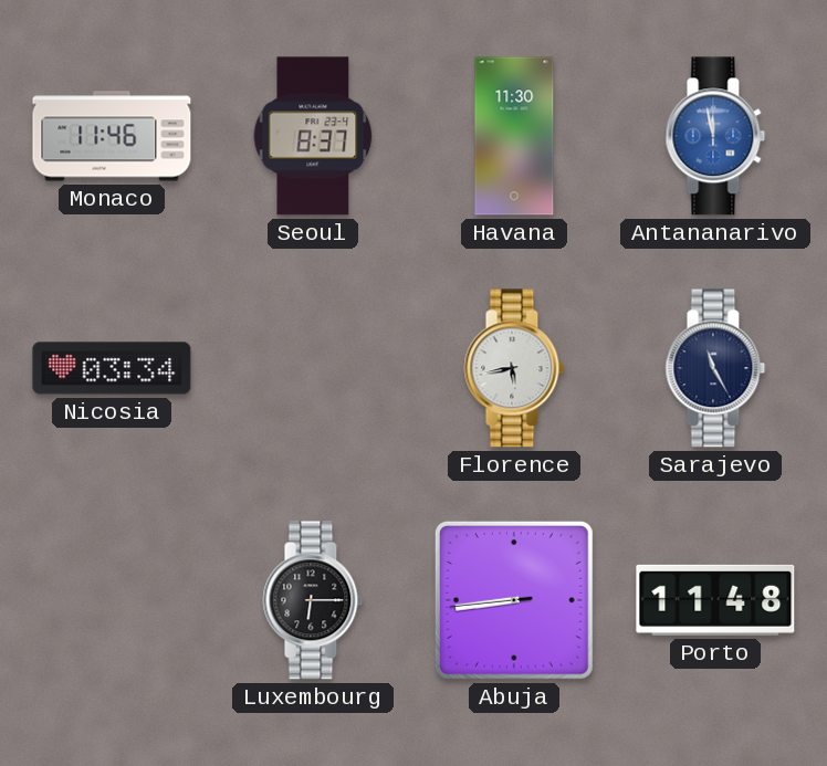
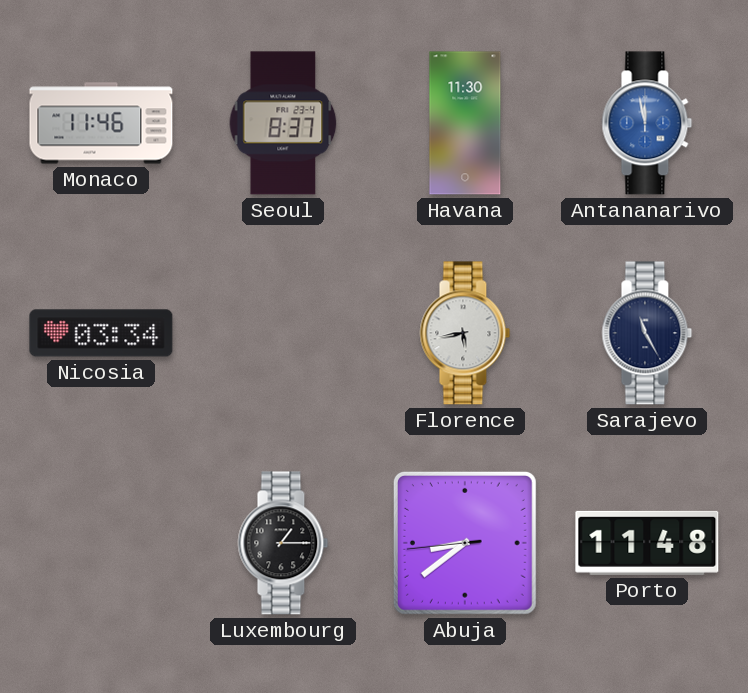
Luxembourg: 6:15 -> 1:15
Abuja: 8:43 -> 8:38
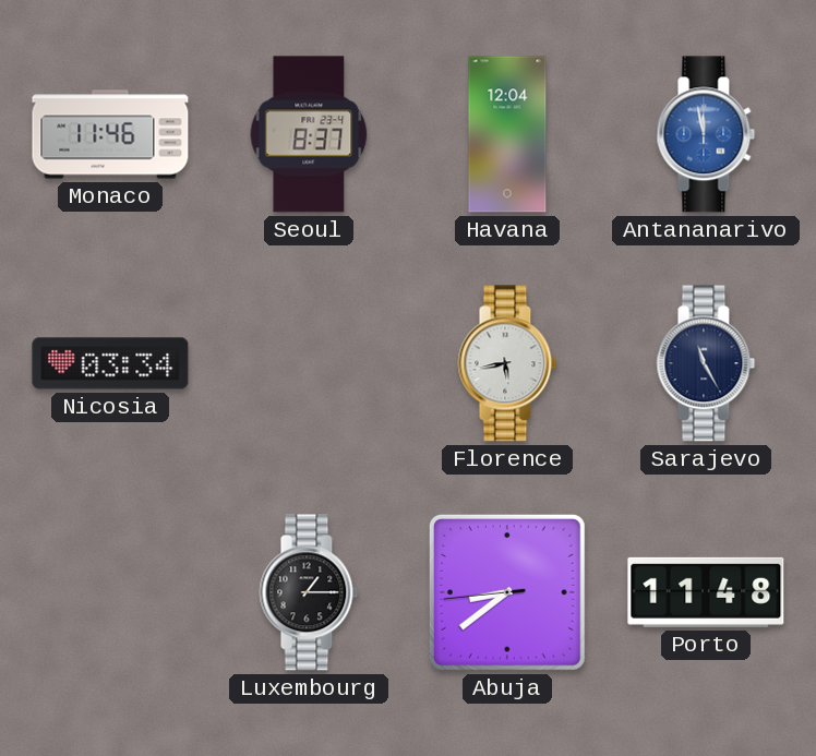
Havana: 11:30 -> 12:04
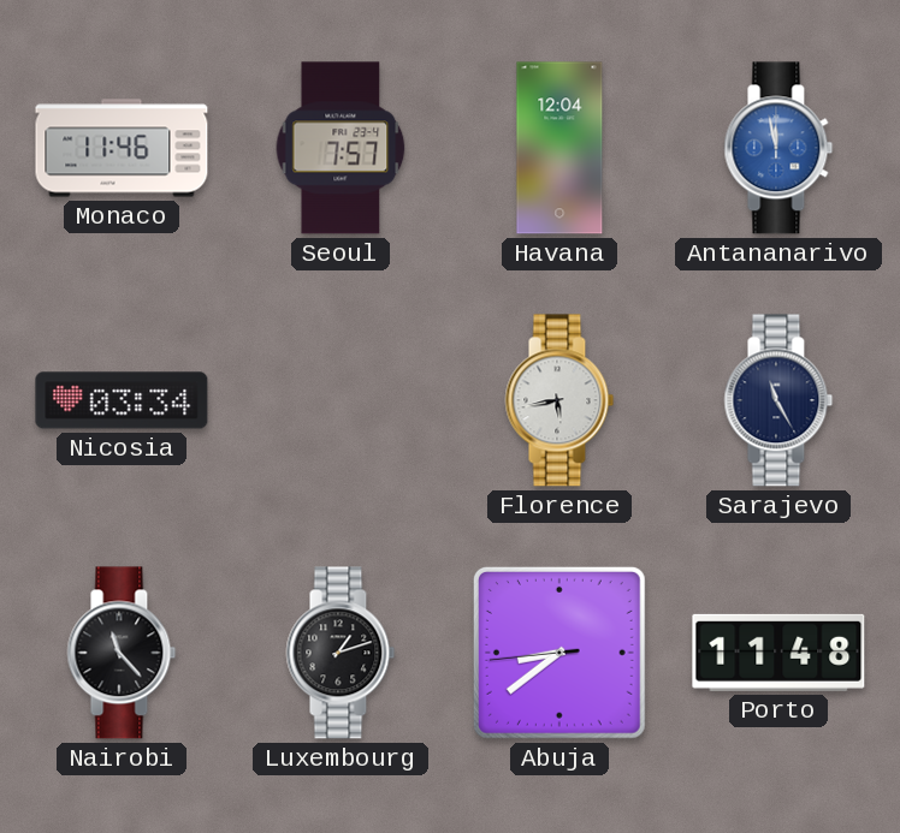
Seoul: 8:37 -> 7:57
Nairobi: none -> 11:23
Luxembourg: 1:15 -> 1:12
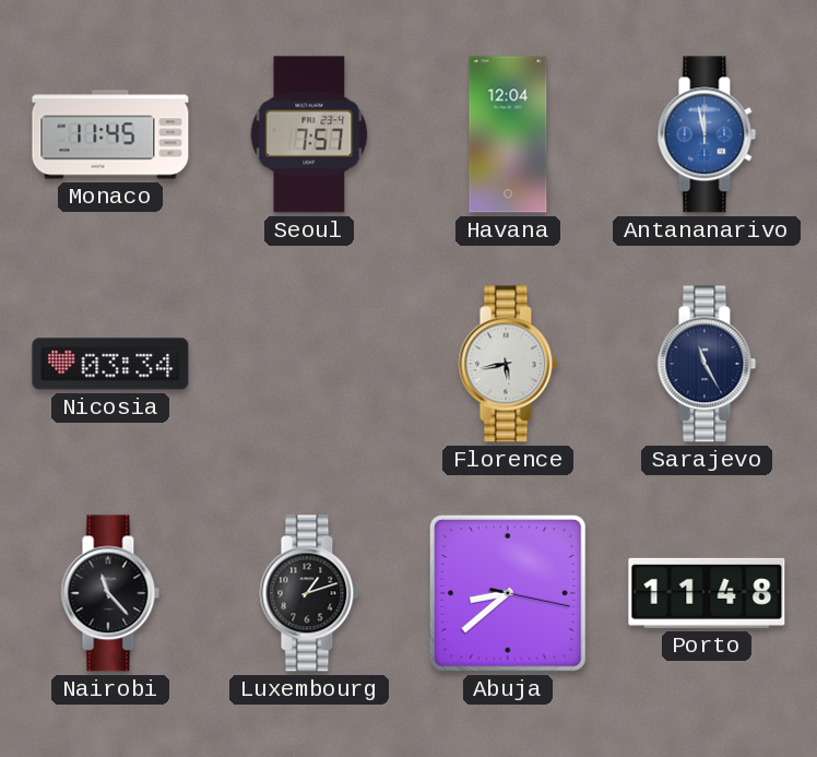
Monaco: 11:46 -> 11:45
Abuja: 8:38:44 -> 8:38:17
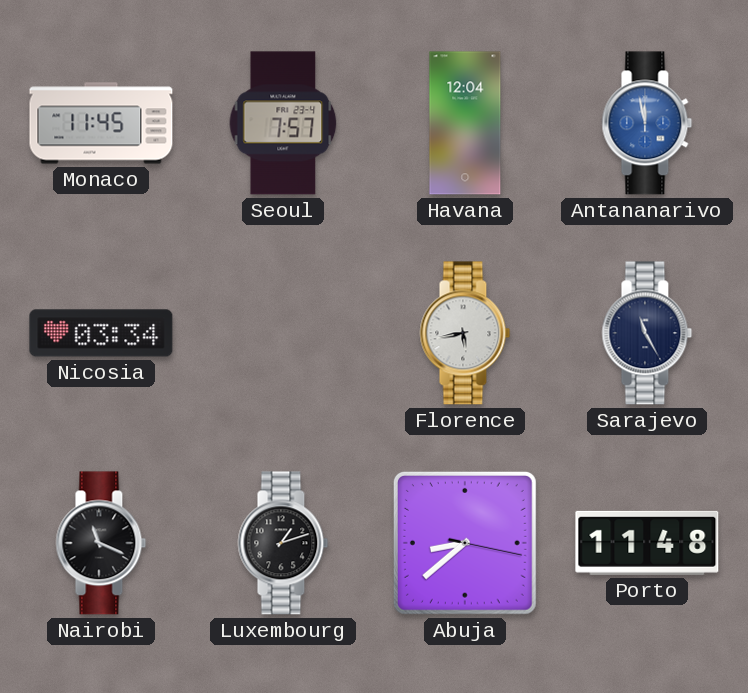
Nairobi: 11:23 -> 11:19
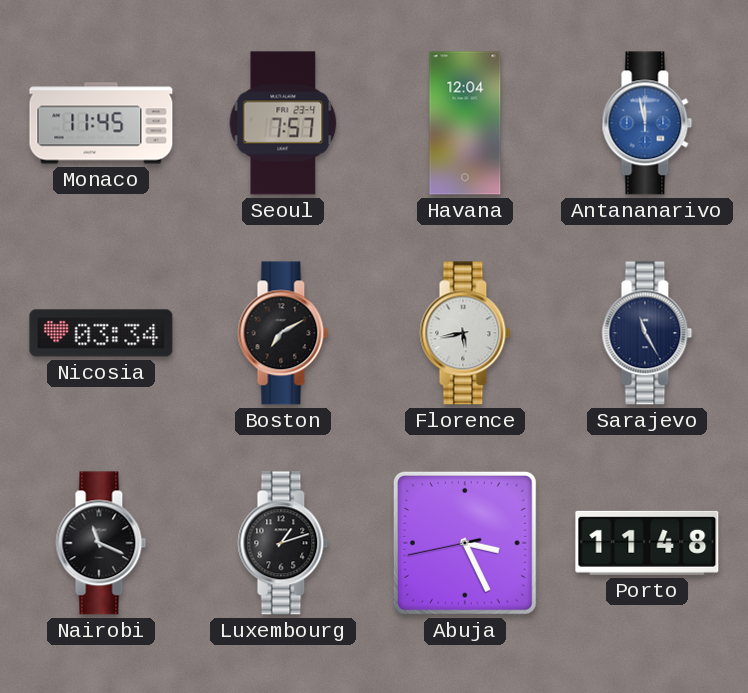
Boston: none -> 7:10
Abuja: 8:38 -> 3:25
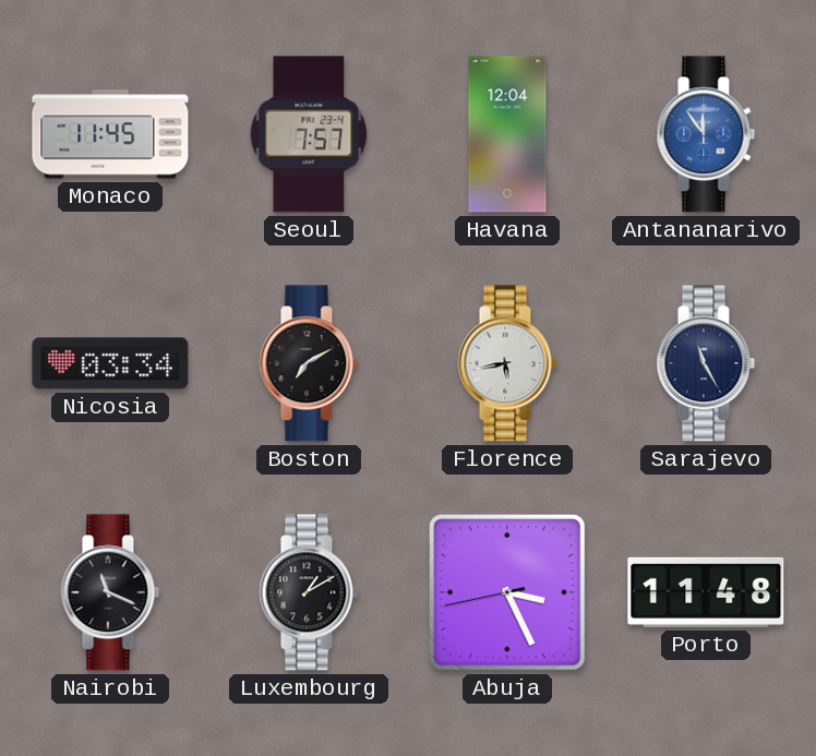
Antananarivo: 11:58 -> 11:54
Luxembourg: 1:12 -> 1:10
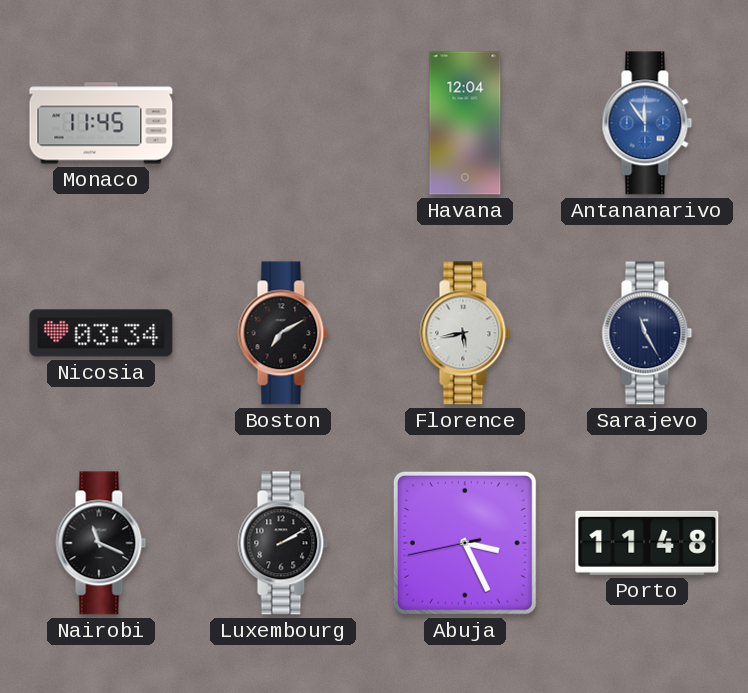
Seoul: 7:57 -> none
Luxembourg: 1:10 -> 2:10
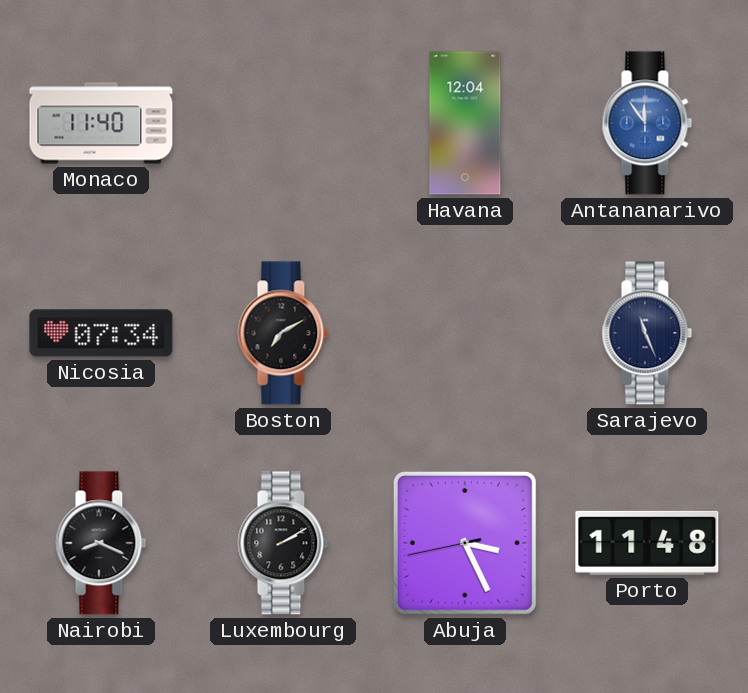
Monaco: 11:45 -> 11:40
Nicosia: 03:34 -> 07:34
Florence: 5:43 -> none
Sarajevo: 11:25 -> 11:26
Nairobi: 11:19 -> 8:19
